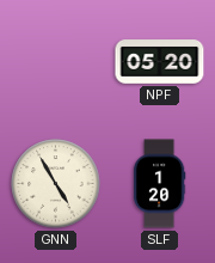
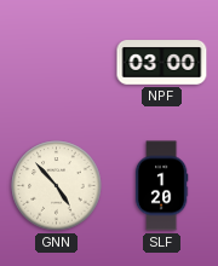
NPF: 05:20 -> 03:00
GNN: 4:55 -> 4:53
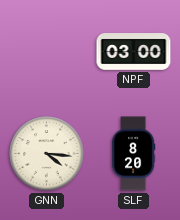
GNN: 4:53 -> 4:16
SLF: 1:20 -> 8:20
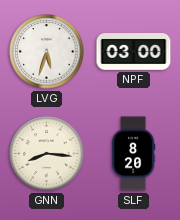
LVG: none -> 5:33
GNN: 4:16 -> 8:16
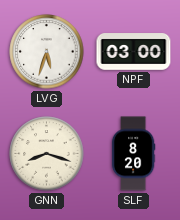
GNN: 8:16 -> 8:18
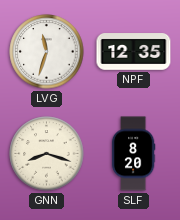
LVG: 5:33 -> 11:33
NPF: 03:00 -> 12:35
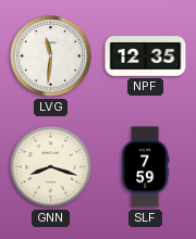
LVG: 11:33 -> 11:31
SLF: 8:20 -> 7:59
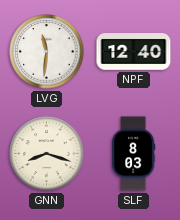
NPF: 12:35 -> 12:40
SLF: 7:59 -> 8:03
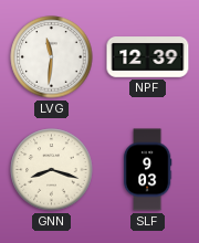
NPF: 12:40 -> 12:39
SLF: 8:03 -> 9:03
